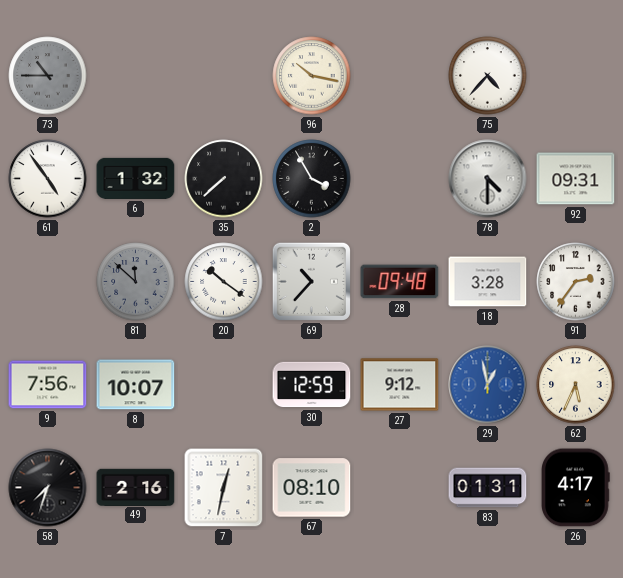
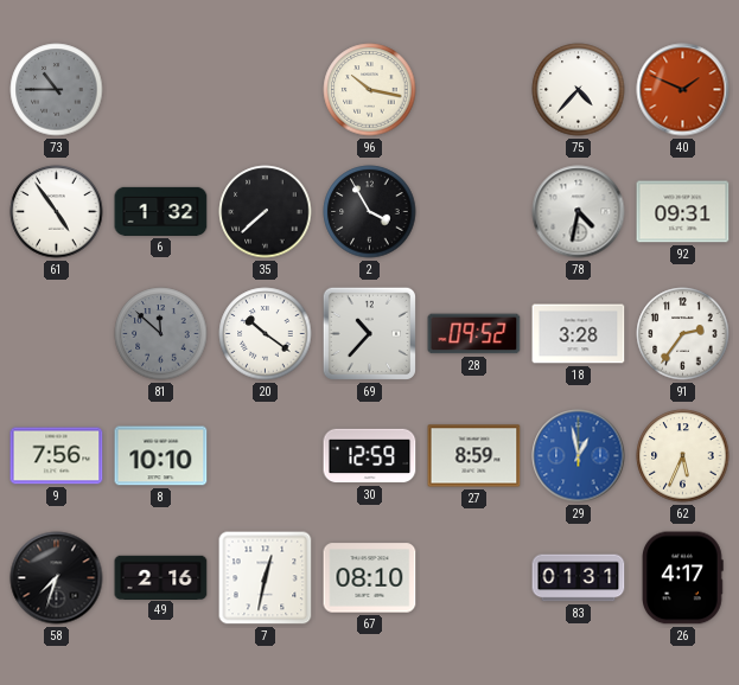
40: none -> 1:49
78: 4:30 -> 4:32
28: 09:48 -> 09:52
8: 10:07 -> 10:10
27: 9:12 -> 8:59
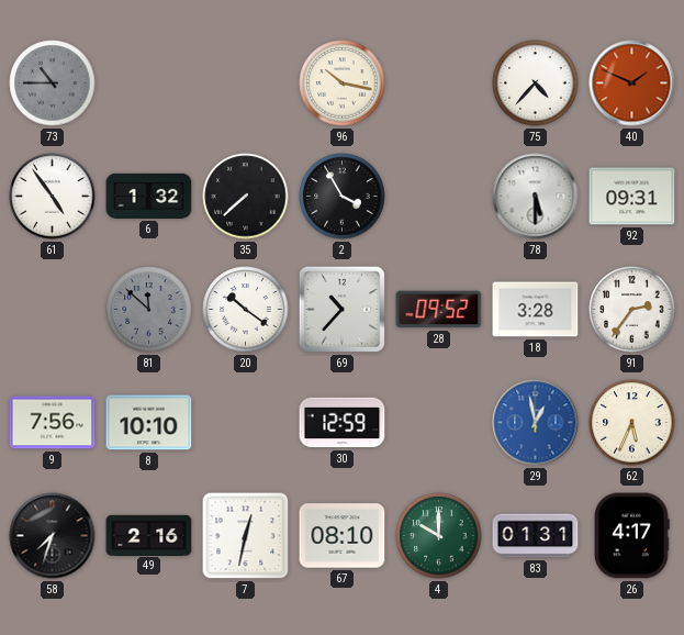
78: 4:32 -> 5:30
27: 8:59 -> none
4: none -> 10:00
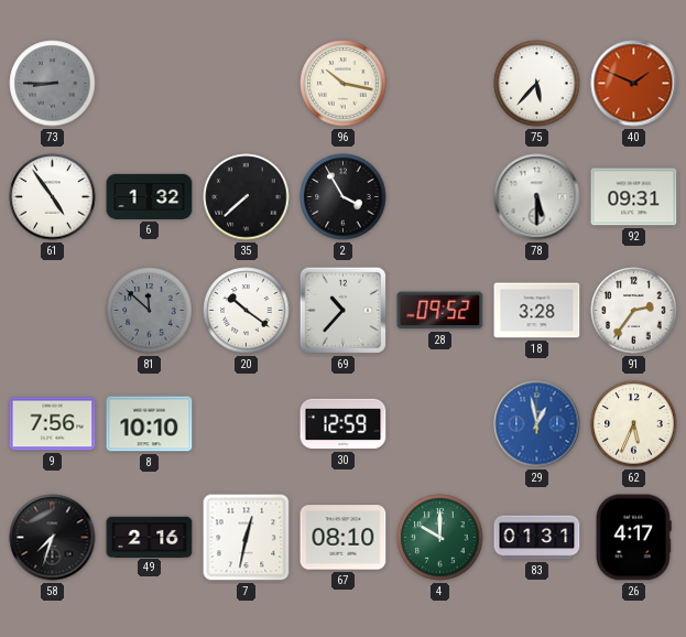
73: 10:45 -> 8:45
75: 4:37 -> 5:37
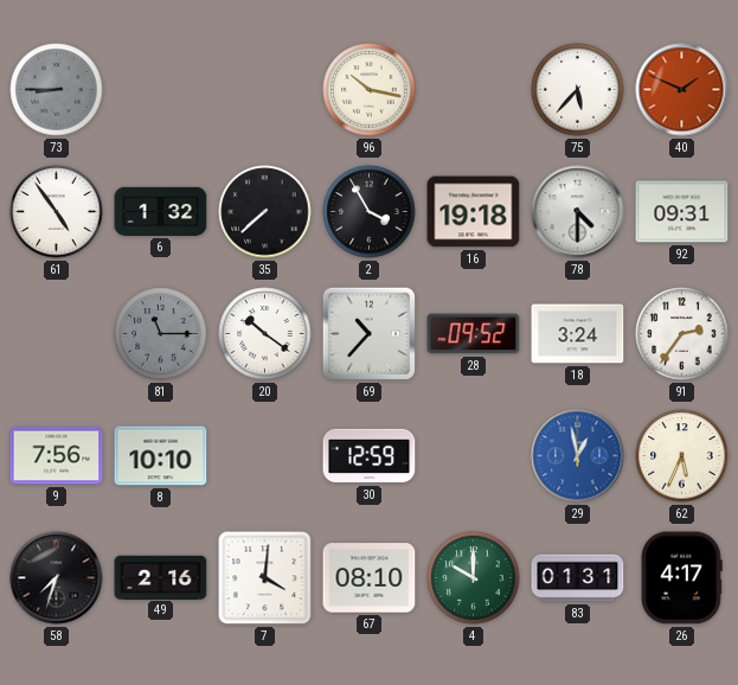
16: none -> 19:18
78: 5:30 -> 4:30
81: 11:52 -> 11:15
18: 3:28 -> 3:24
7: 12:32 -> 4:01
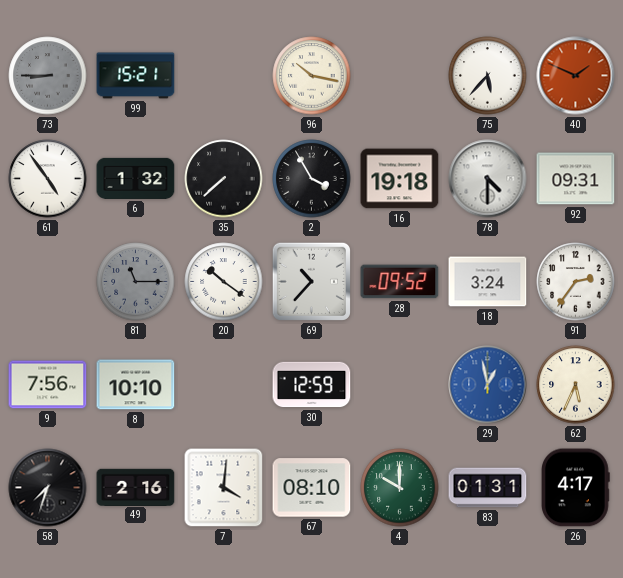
99: none -> 15:21
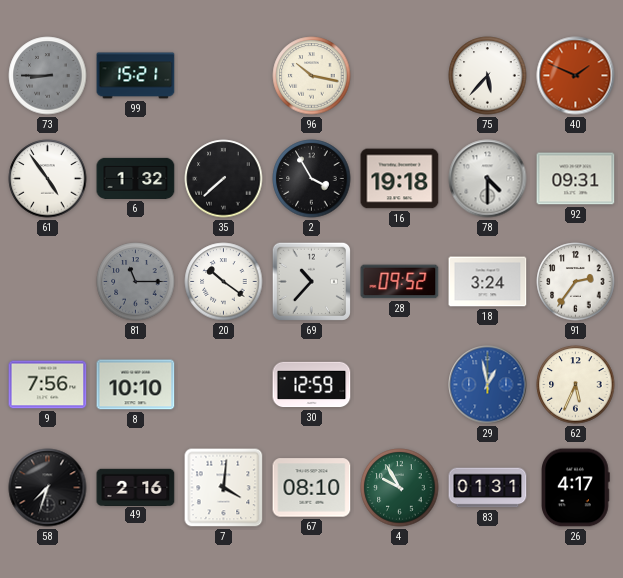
4: 10:00 -> 9:55
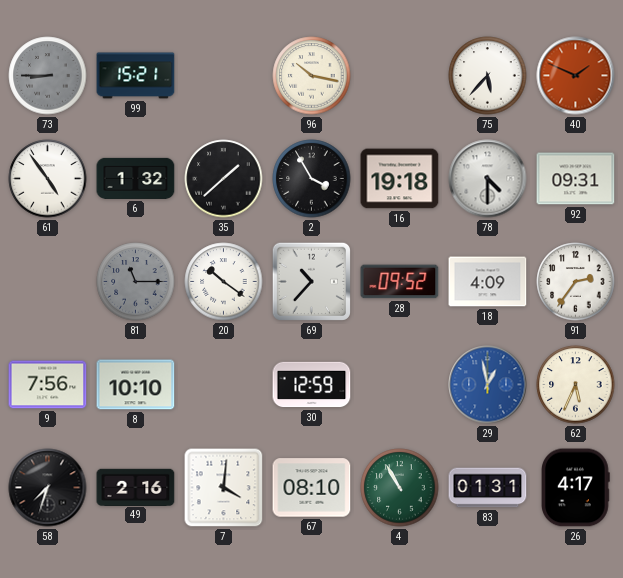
35: 7:38 -> 1:38
18: 3:24 -> 4:09
4: 9:55 -> 10:55
